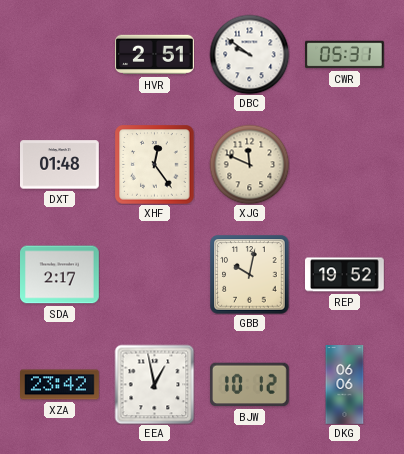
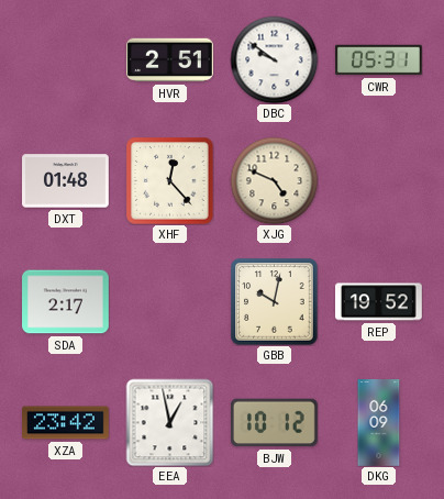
XHF: 12:24 -> 12:23
XJG: 11:49 -> 4:49
DKG: 06:06 -> 06:09
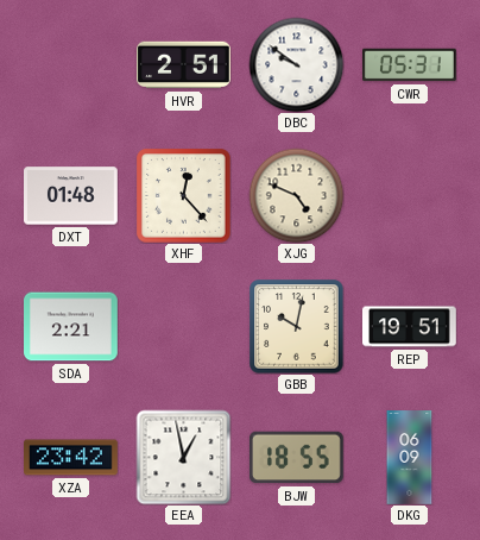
SDA: 2:17 -> 2:21
REP: 19:52 -> 19:51
BJW: 10:12 -> 18:55
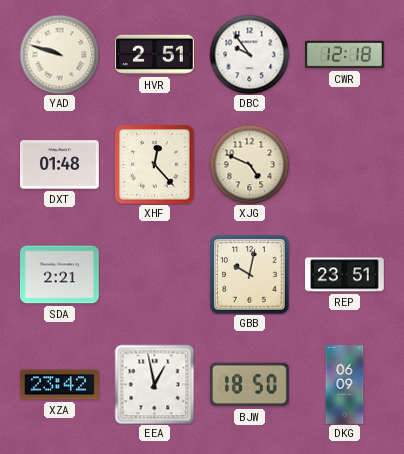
YAD: none -> 9:48
DBC: 9:51 -> 9:54
CWR: 05:31 -> 12:18
REP: 19:51 -> 23:51
BJW: 18:55 -> 18:50
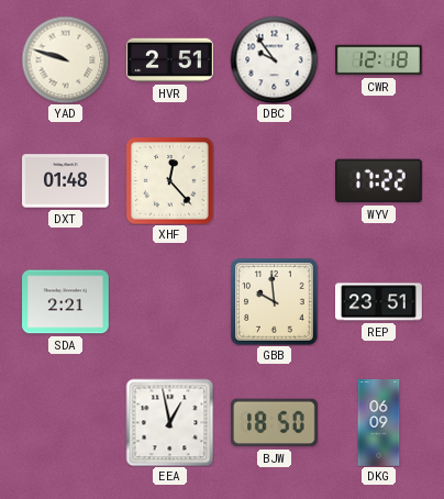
XJG: 4:49 -> none
WYV: none -> 17:22
GBB: 10:02 -> 9:59
XZA: 23:42 -> none
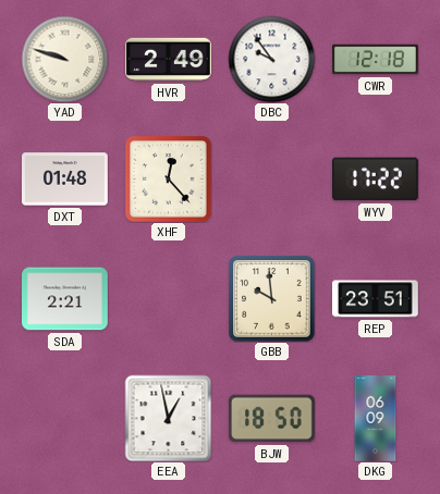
HVR: 2:51 -> 2:49
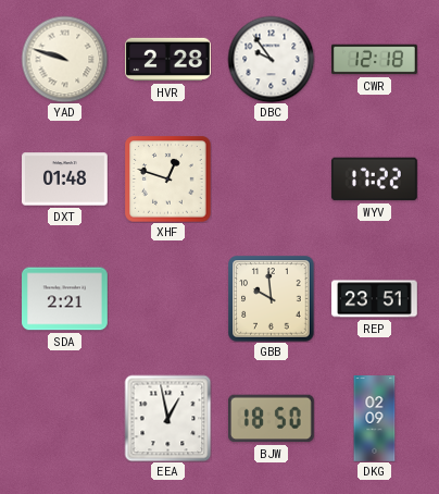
HVR: 2:49 -> 2:28
XHF: 12:23 -> 12:48
DKG: 06:09 -> 02:09
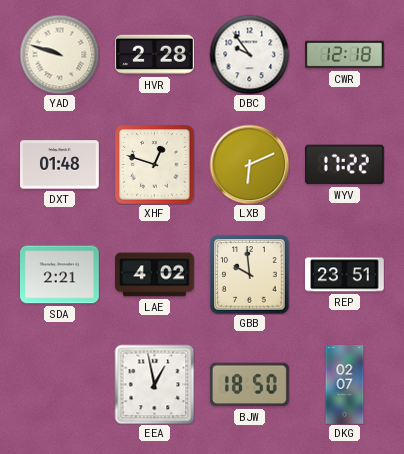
LXB: none -> 6:11
LAE: none -> 4:02
DKG: 02:09 -> 02:07
